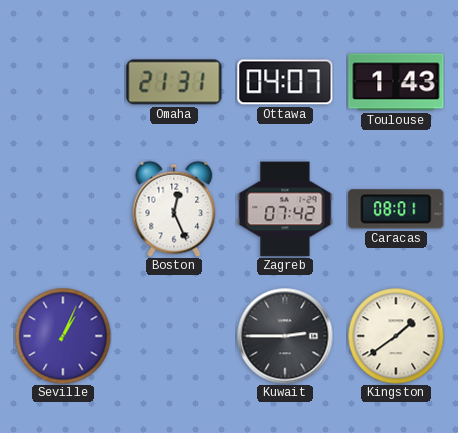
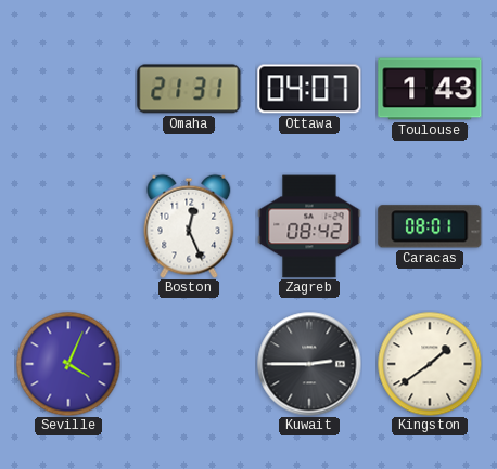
Zagreb: 07:42 -> 08:42
Seville: 1:04 -> 4:04
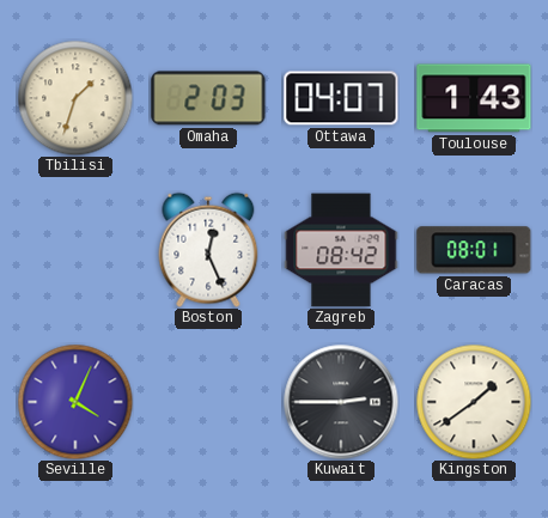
Tbilisi: none -> 1:33
Omaha: 21:31 -> 2:03
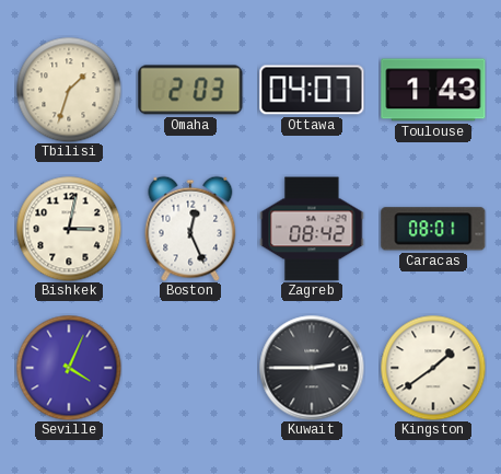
Bishkek: none -> 3:02
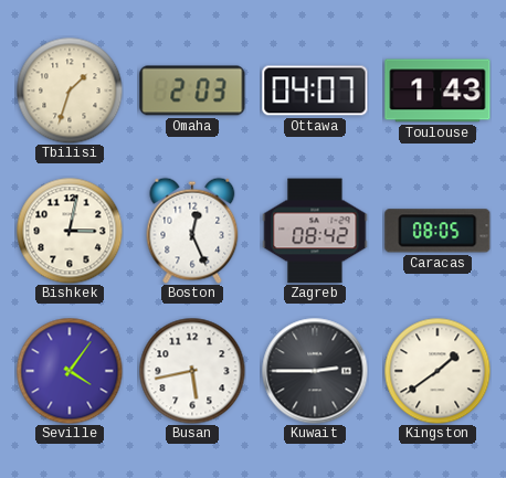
Caracas: 08:01 -> 08:05
Seville: 4:04 -> 4:06
Busan: none -> 5:43
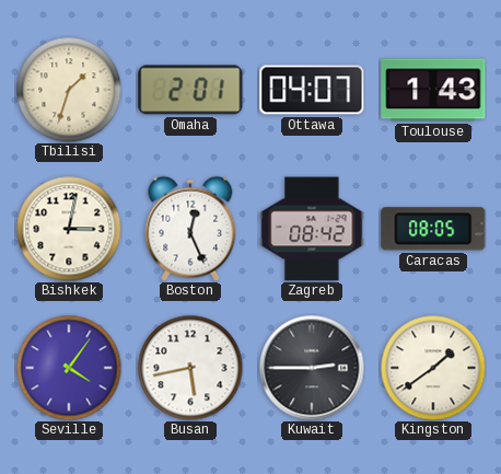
Omaha: 2:03 -> 2:01
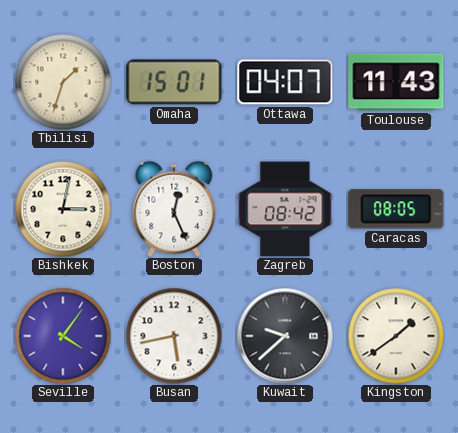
Omaha: 2:01 -> 15:01
Toulouse: 1:43 -> 11:43
Kuwait: 2:45 -> 9:38
